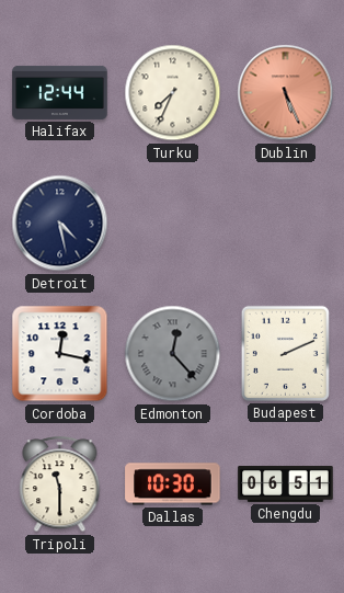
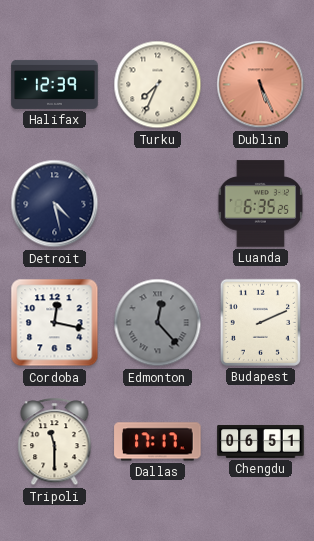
Halifax: 12:44 -> 12:39
Luanda: none -> 6:35
Dallas: 10:30 -> 17:17
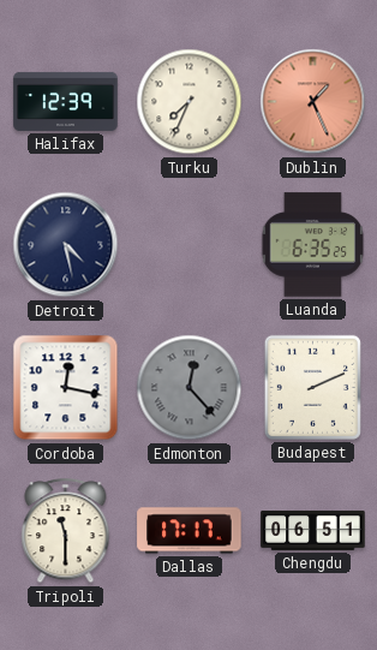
Dublin: 5:26 -> 1:26
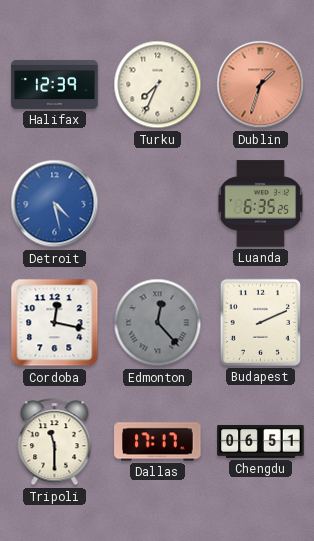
Dublin: 1:26 -> 1:33
Detroit dial: navy -> blue
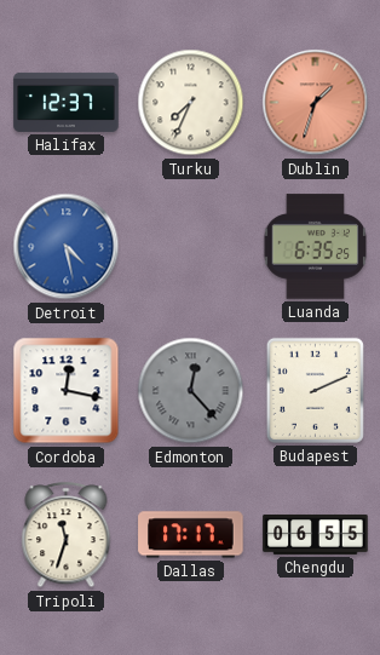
Halifax: 12:39 -> 12:37
Tripoli: 11:30 -> 11:33
Chengdu: 06:51 -> 06:55
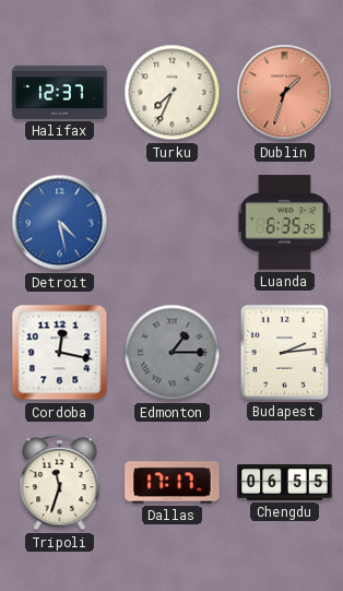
Edmonton: 12:23 -> 1:15
Budapest: 2:11 -> 2:14
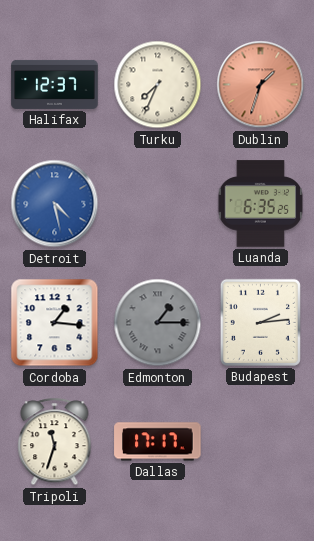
Cordoba: 12:17 -> 1:16
Chengdu: 06:55 -> none
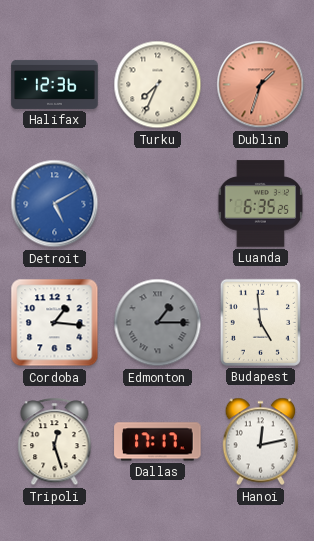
Halifax: 12:37 -> 12:36
Detroit: 4:28 -> 5:10
Budapest: 2:14 -> 4:59
Tripoli: 11:33 -> 12:27
Hanoi: none -> 12:13
